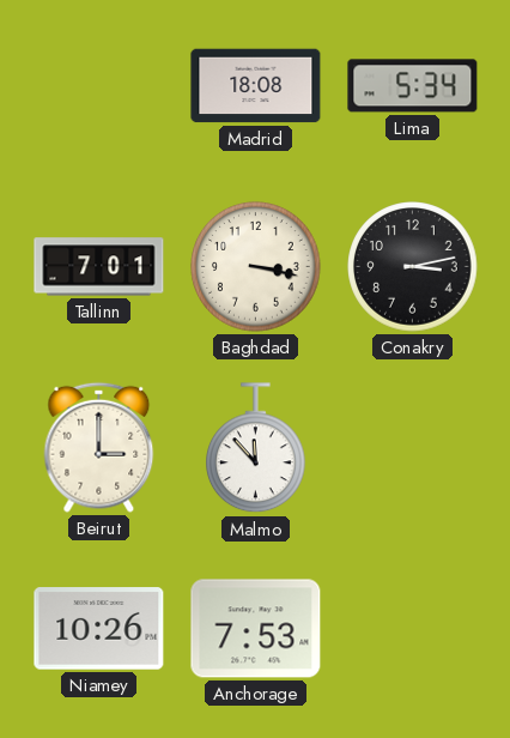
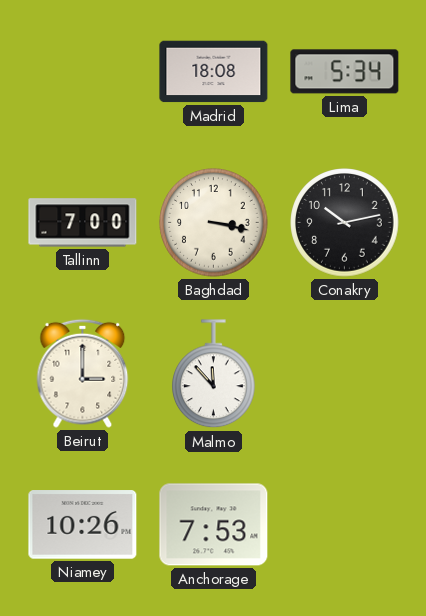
Tallinn: 7:01 -> 7:00
Conakry: 3:13 -> 10:13
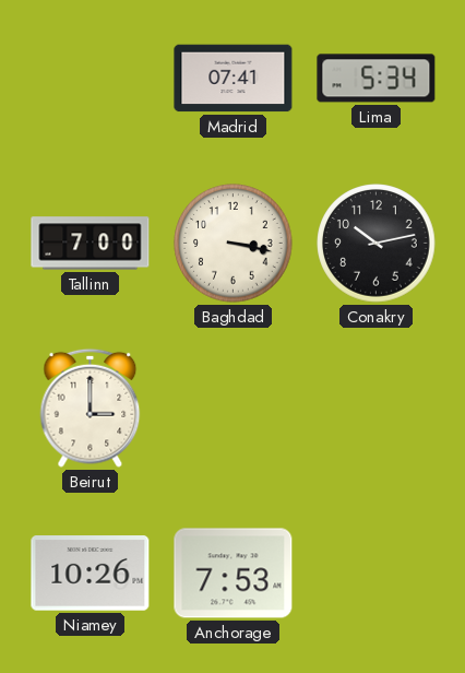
Madrid: 18:08 -> 07:41
Malmo: 11:53 -> none
